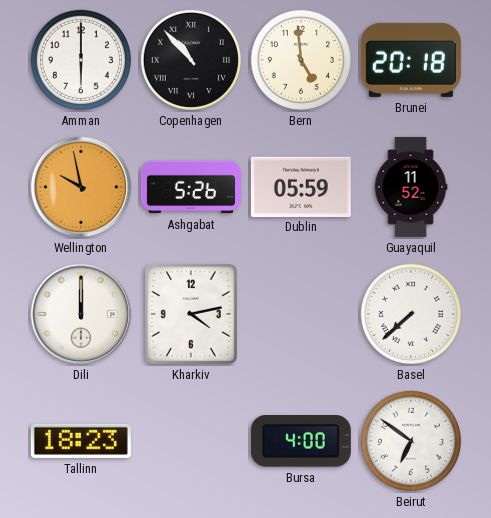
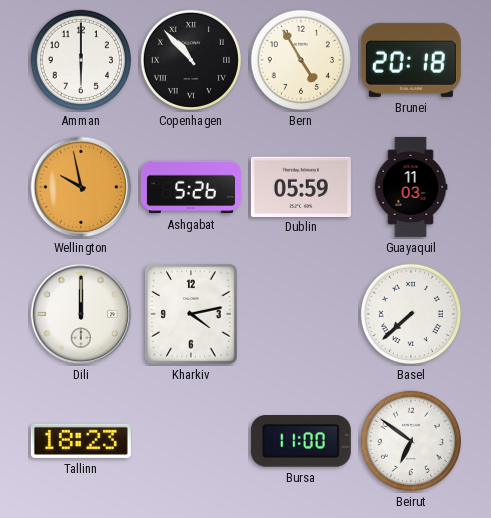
Bern: 4:59 -> 4:55
Guayaquil: 11:52 -> 11:03
Bursa: 4:00 -> 11:00
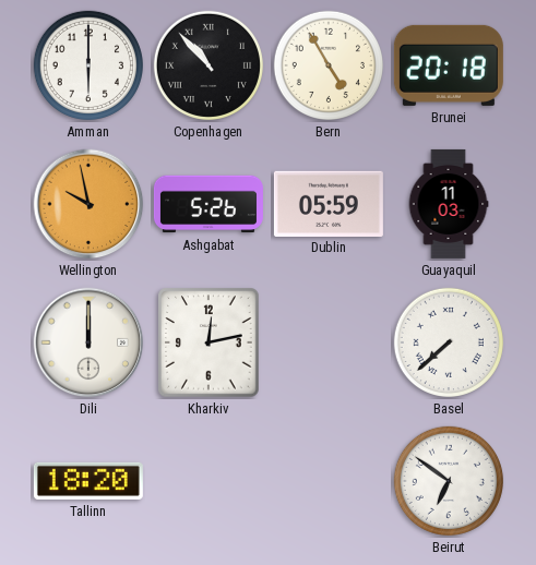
Kharkiv: 4:13 -> 12:13
Tallinn: 18:23 -> 18:20
Bursa: 11:00 -> none
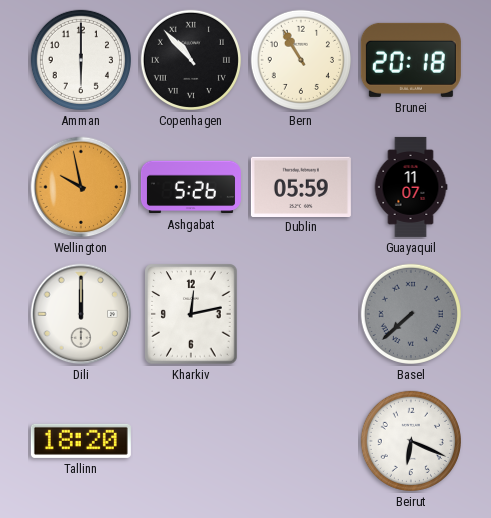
Bern: 4:55 -> 10:55
Guayaquil: 11:03 -> 11:07
Basel dial: white -> grey
Beirut: 6:51 -> 6:19
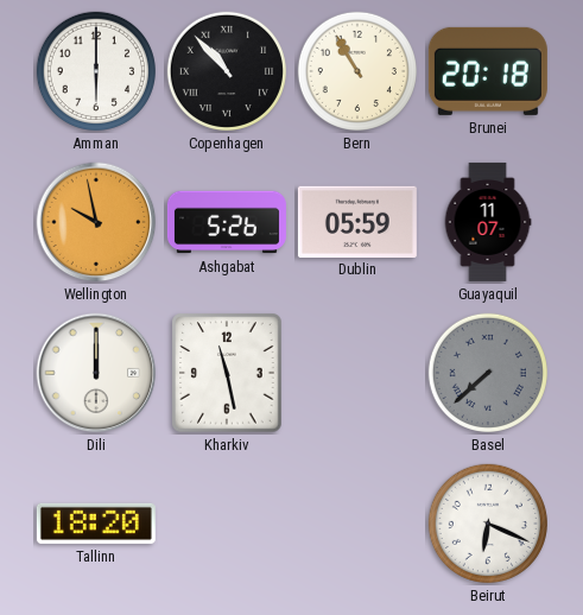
Kharkiv: 12:13 -> 11:28
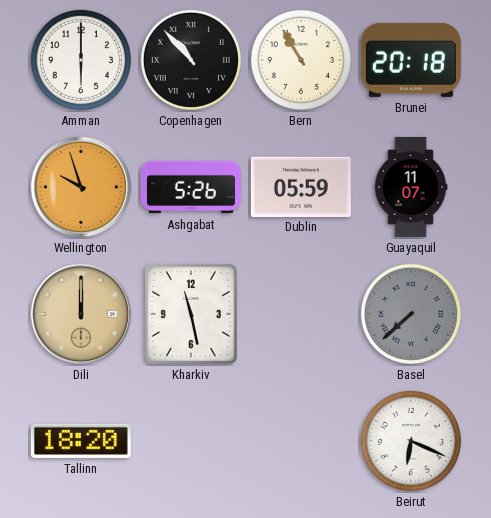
Wellington: 9:58 -> 9:57
Dili dial: white -> champagne
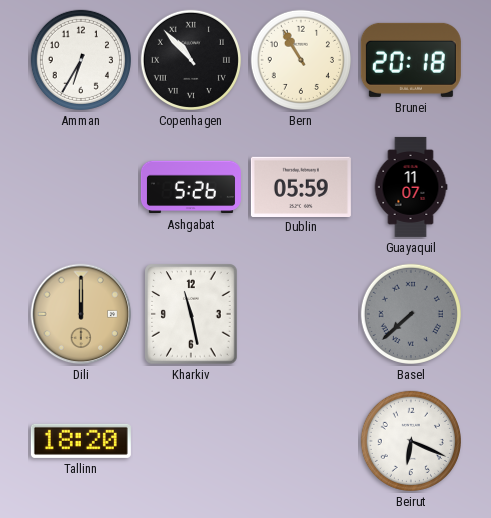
Amman: 6:00 -> 6:35
Wellington: 9:57 -> none
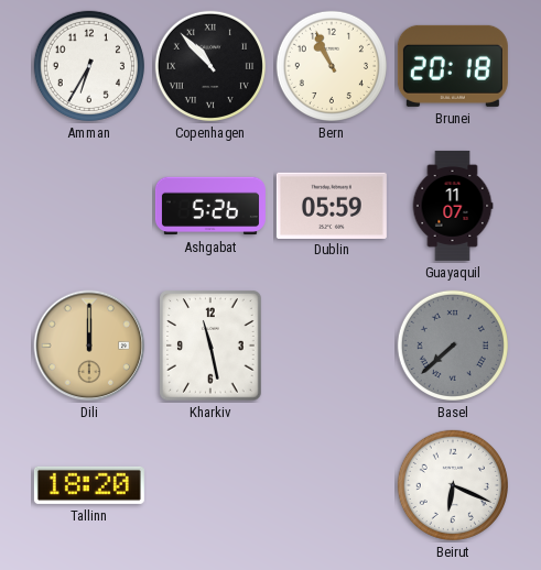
Bern: 10:55 -> 10:56
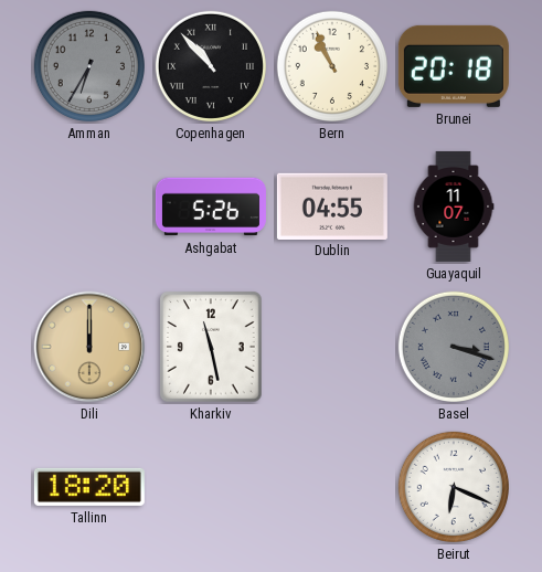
Amman dial: white -> grey
Dublin: 05:59 -> 04:55
Basel: 7:38 -> 3:18
